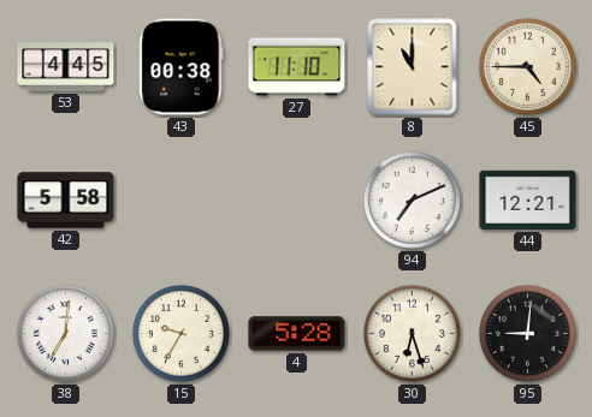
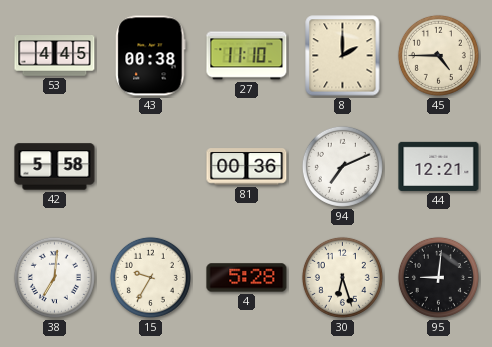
8: 11:00 -> 2:00
81: none -> 00:36
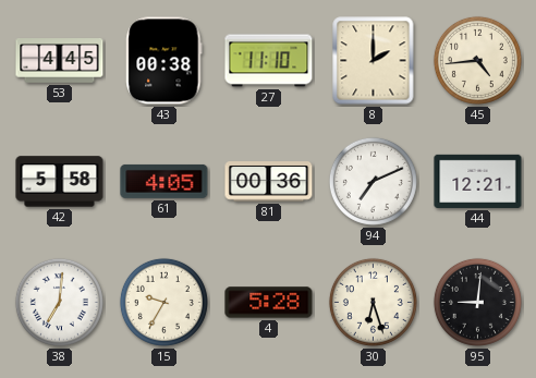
45: 4:45 -> 4:44
61: none -> 4:05
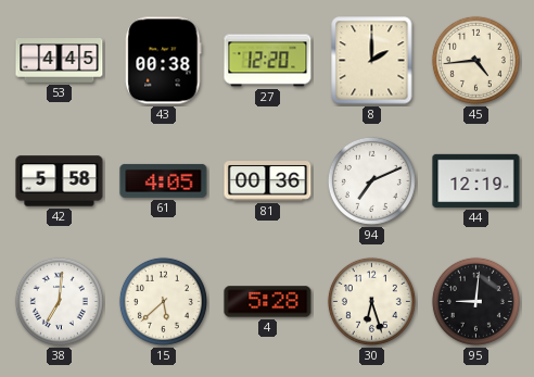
27: 11:10 -> 12:20
44: 12:21 -> 12:19
15: 9:35 -> 5:38
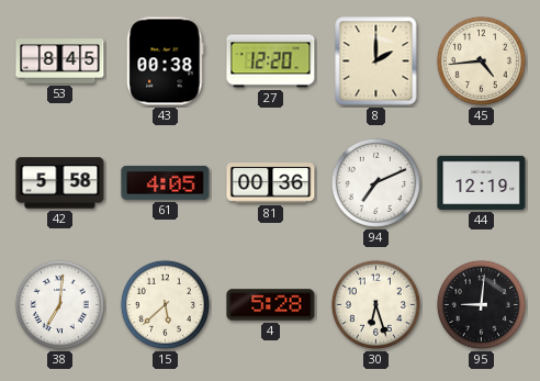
53: 4:45 -> 8:45
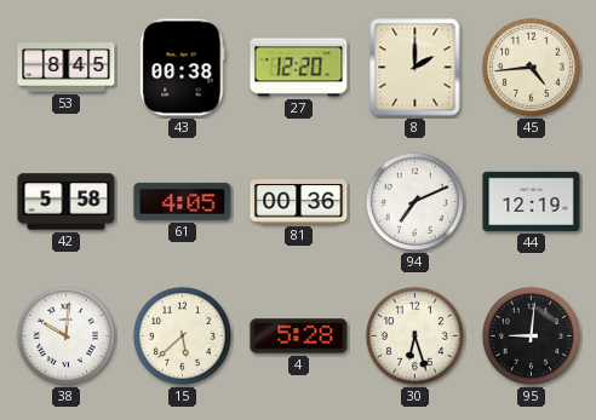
38: 7:01 -> 10:01
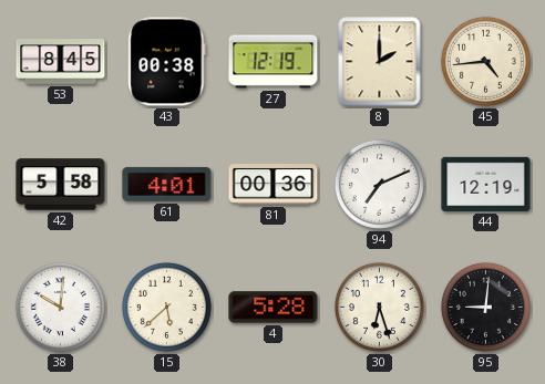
27: 12:20 -> 12:19
61: 4:05 -> 4:01
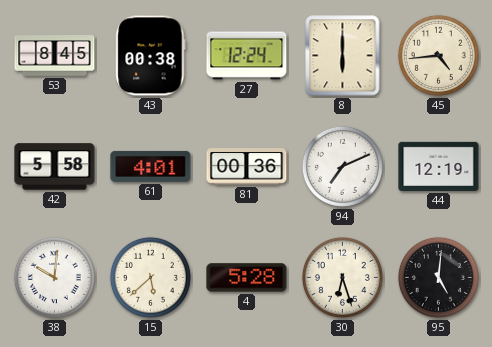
27: 12:19 -> 12:24
8: 2:00 -> 6:00
95: 9:01 -> 5:01
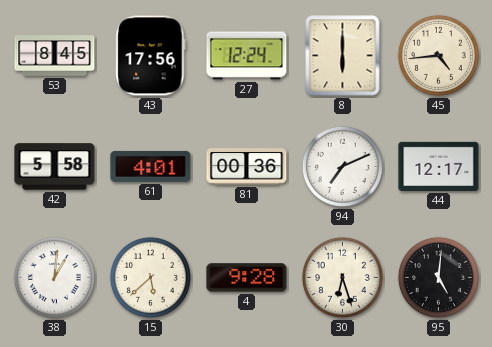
43: 00:38 -> 17:56
44: 12:19 -> 12:17
38: 10:01 -> 1:01
4: 5:28 -> 9:28
